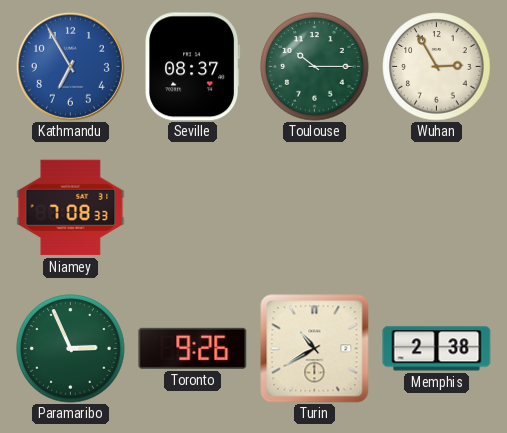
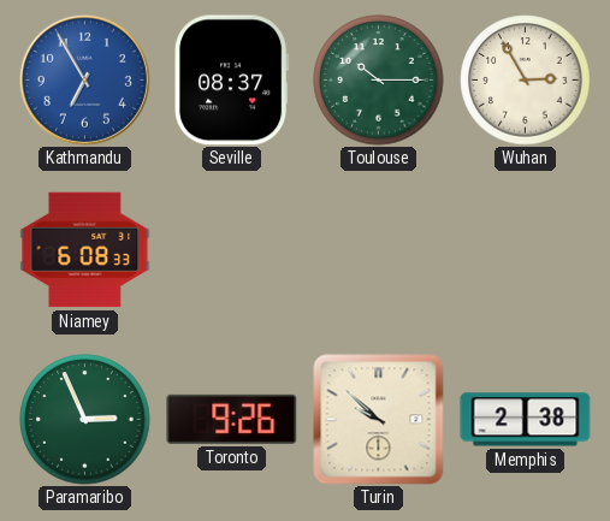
Niamey: 7:08 -> 6:08
Turin: 10:40 -> 9:52
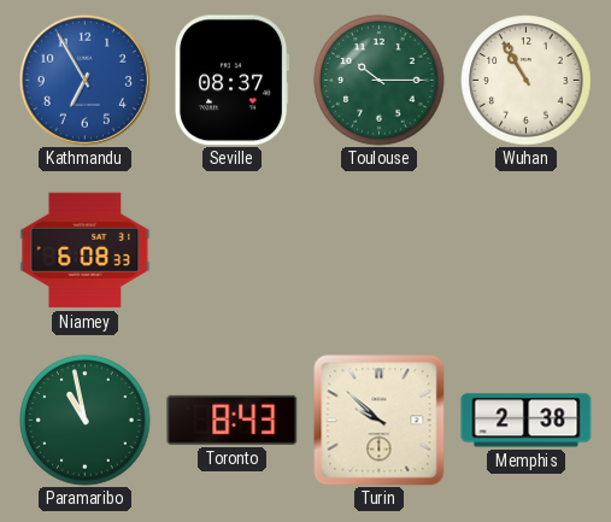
Wuhan: 2:55 -> 10:55
Paramaribo: 2:56 -> 10:58
Toronto: 9:26 -> 8:43
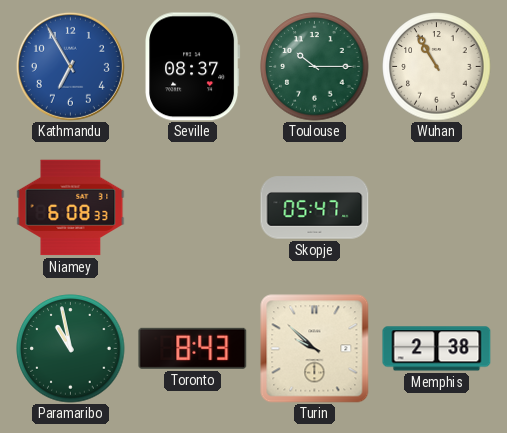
Skopje: none -> 05:47
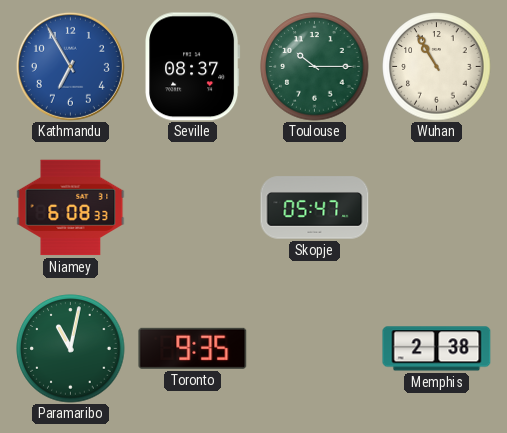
Paramaribo: 10:58 -> 11:02
Toronto: 8:43 -> 9:35
Turin: 9:52 -> none
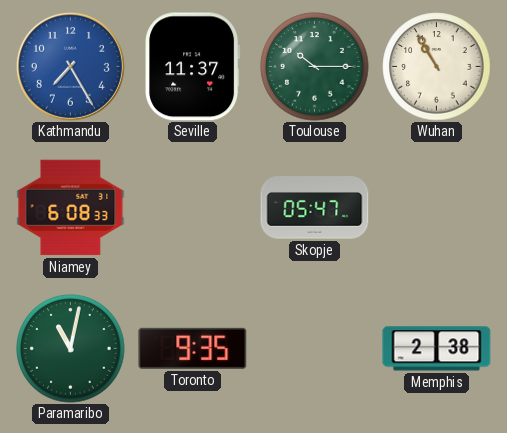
Kathmandu: 6:55 -> 7:25
Seville: 08:37 -> 11:37
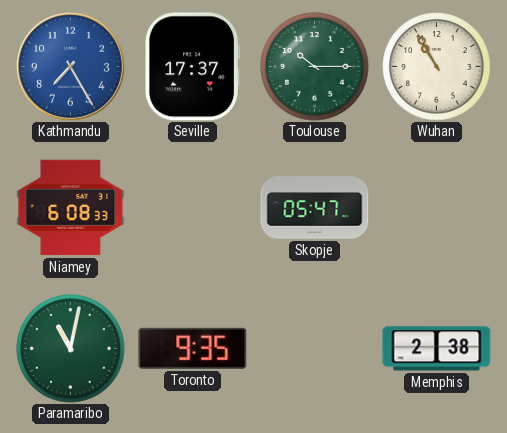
Seville: 11:37 -> 17:37
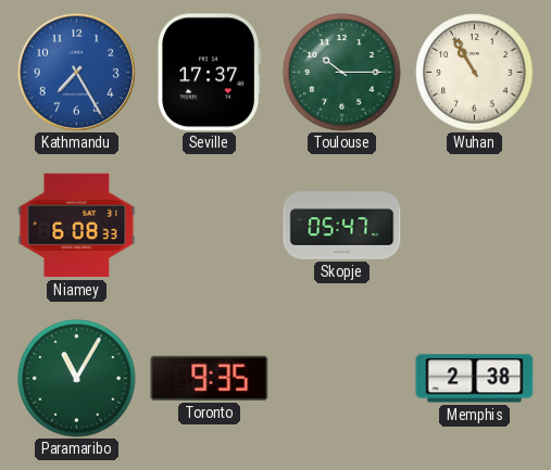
Paramaribo: 11:02 -> 11:05
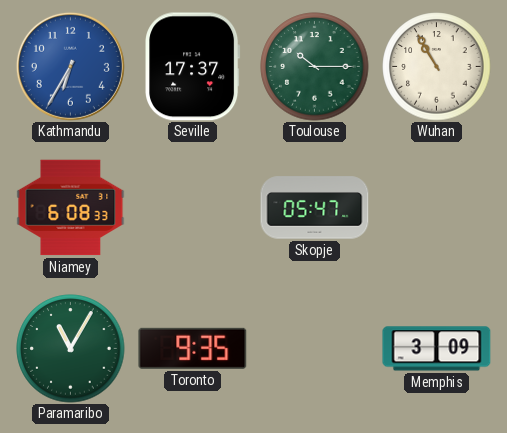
Kathmandu: 7:25 -> 6:35
Memphis: 2:38 -> 3:09
